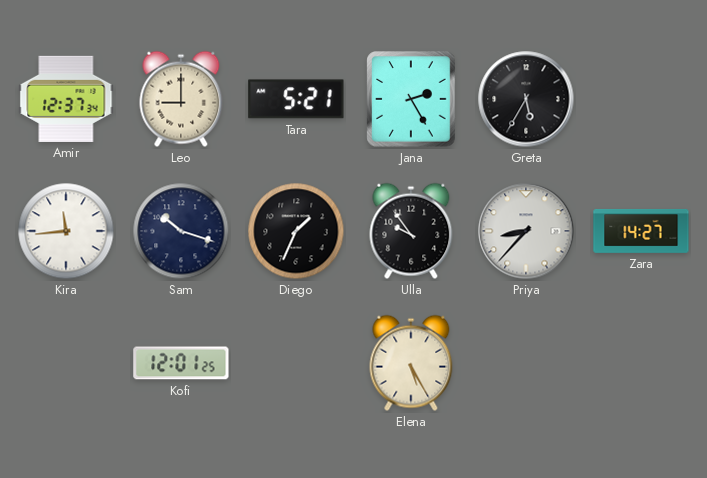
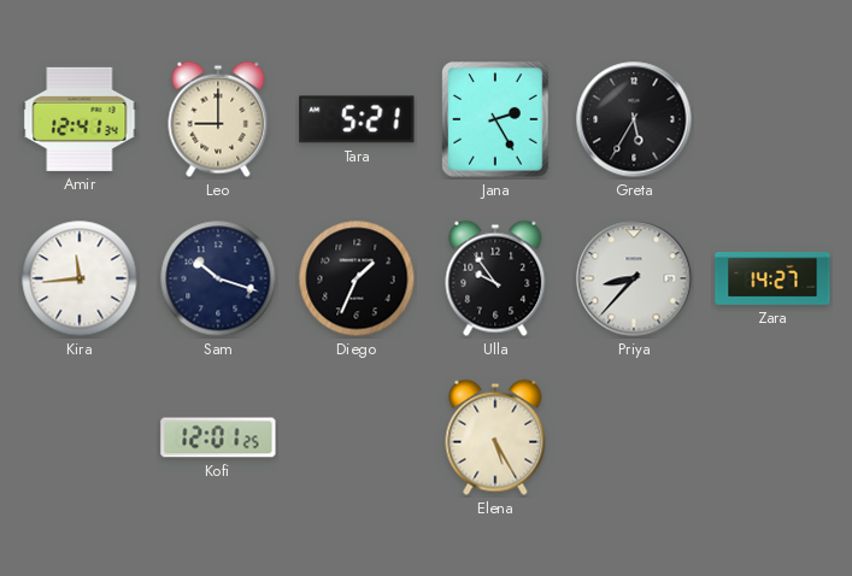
Amir: 12:37 -> 12:41
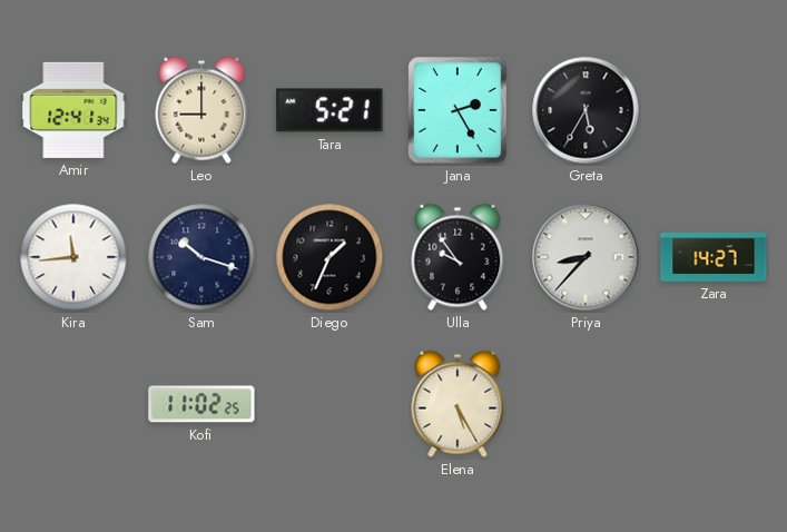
Kofi: 12:01 -> 11:02
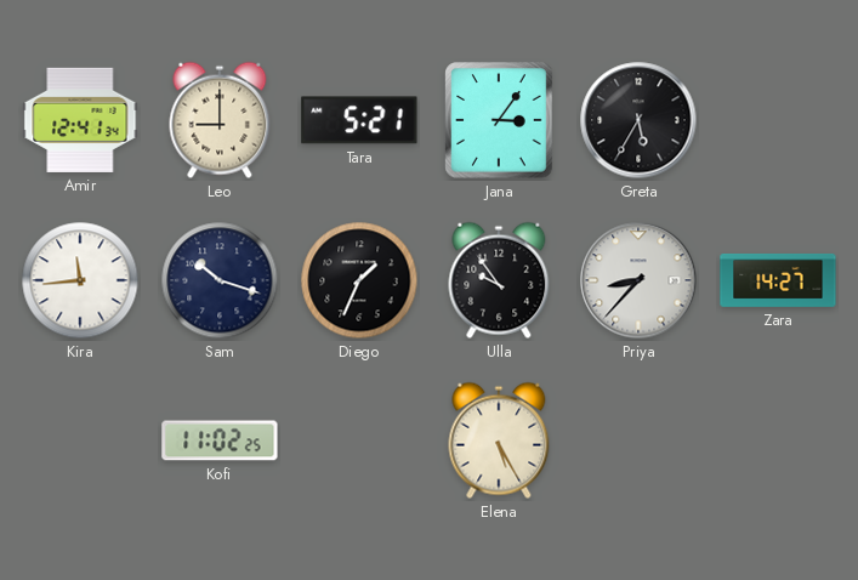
Jana: 2:25 -> 3:06
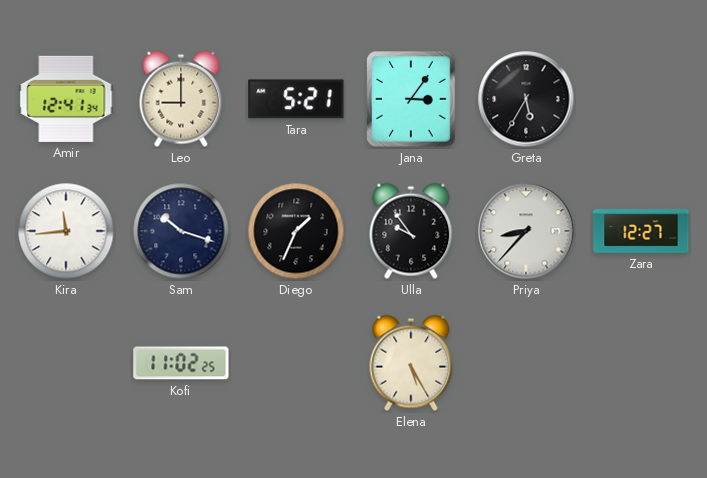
Zara: 14:27 -> 12:27
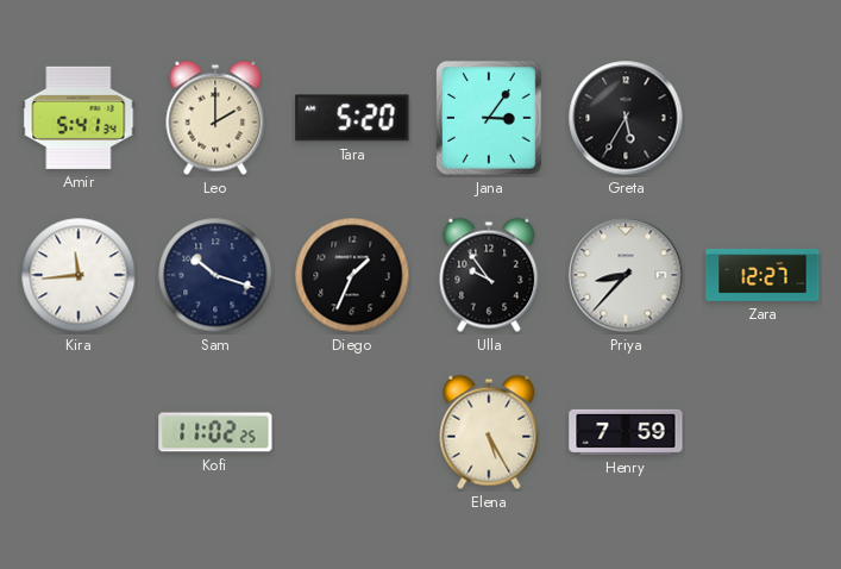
Amir: 12:41 -> 5:41
Leo: 9:00 -> 2:00
Tara: 5:21 -> 5:20
Henry: none -> 7:59
